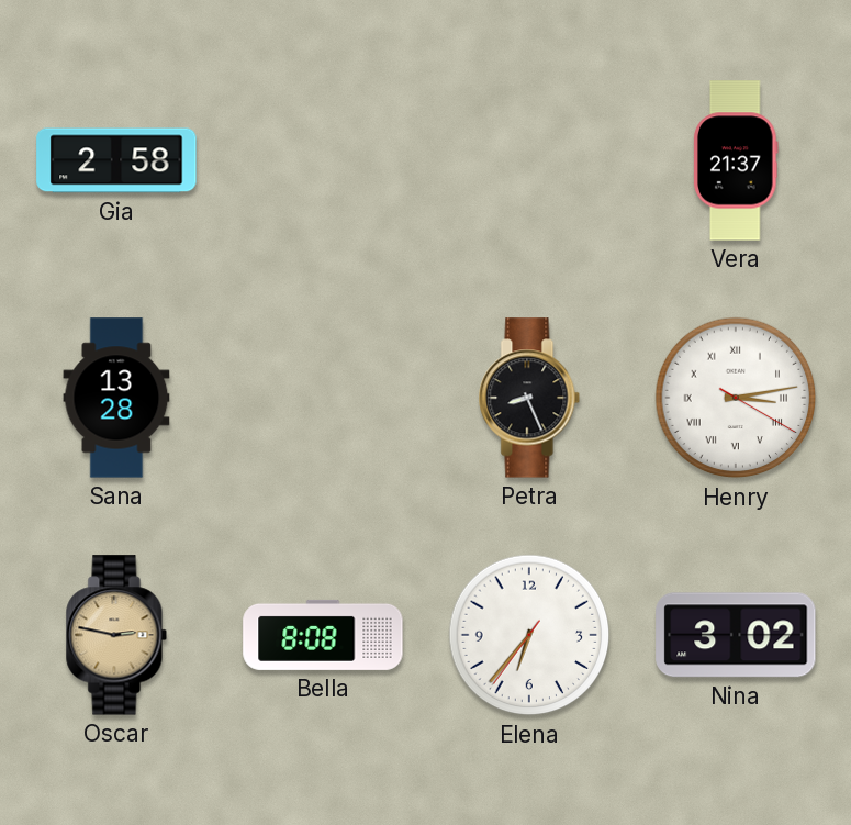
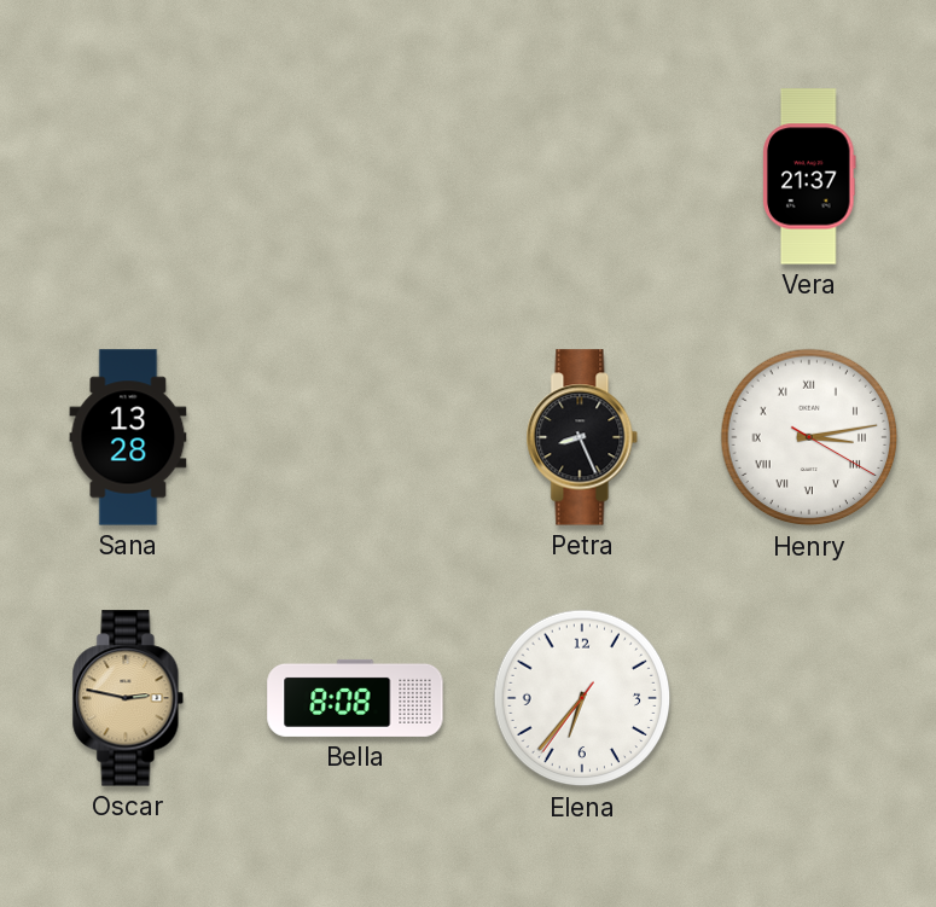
Gia: 2:58 -> none
Nina: 3:02 -> none
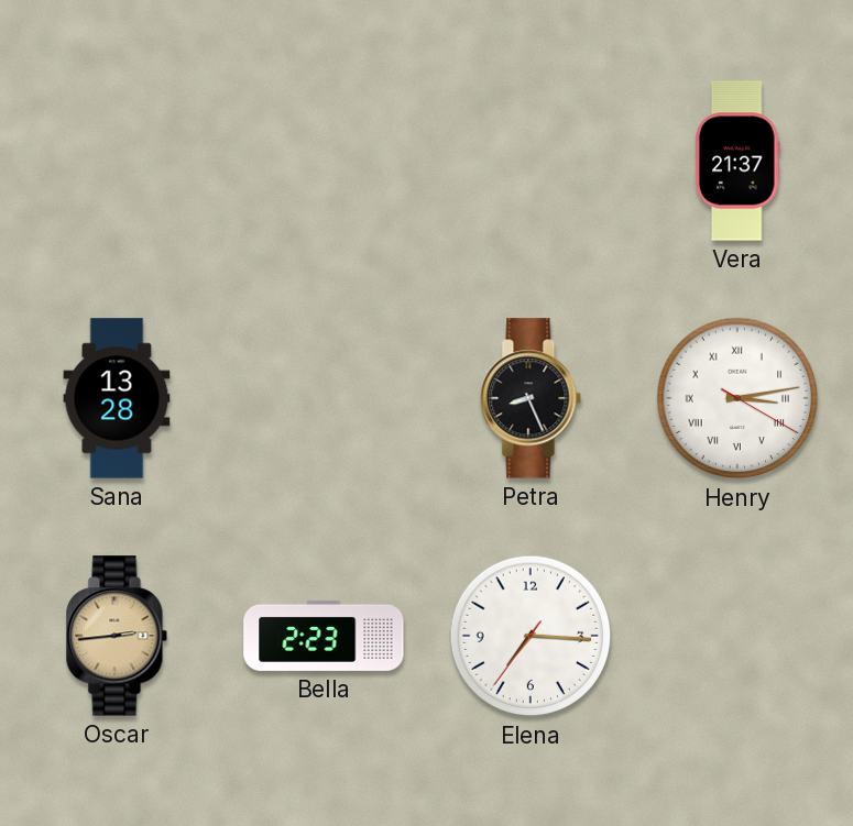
Oscar: 2:47 -> 2:44
Bella: 8:08 -> 2:23
Elena: 6:36 -> 7:15
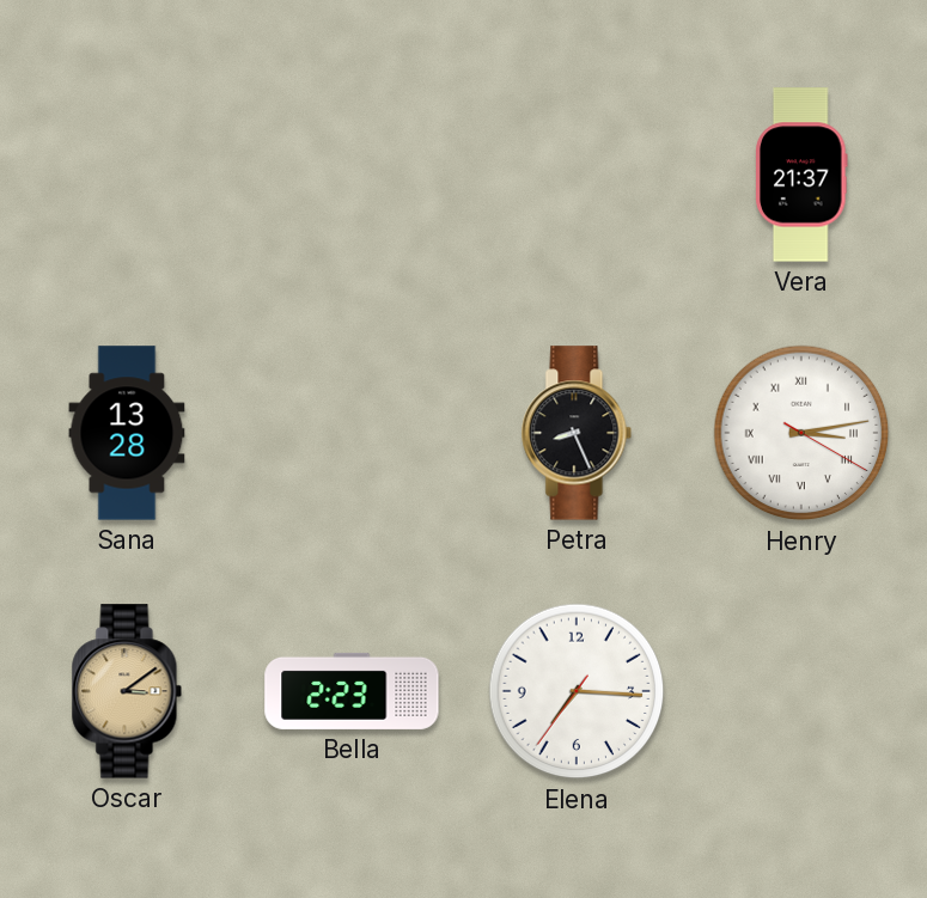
Oscar: 2:44 -> 3:09
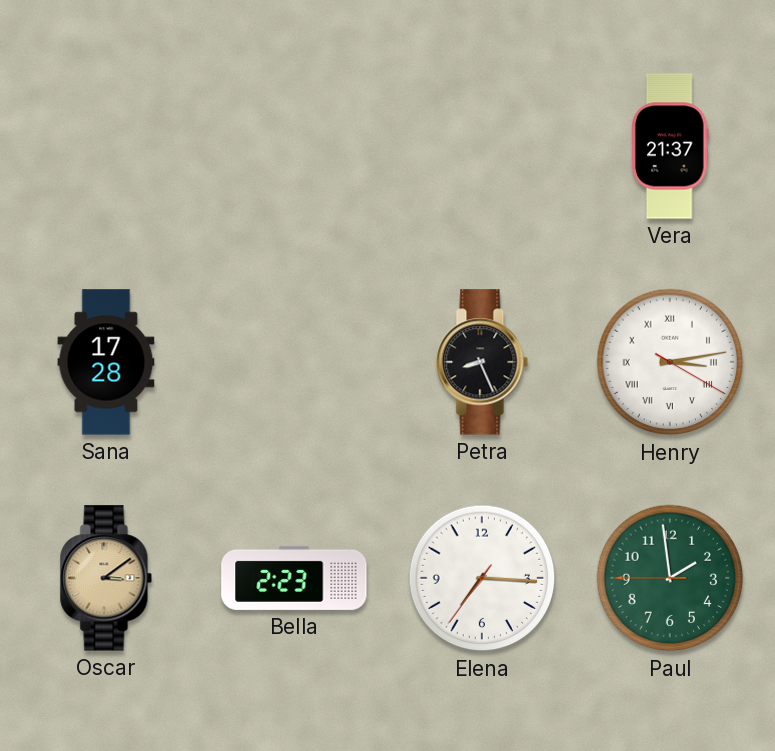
Sana: 13:28 -> 17:28
Paul: none -> 1:58
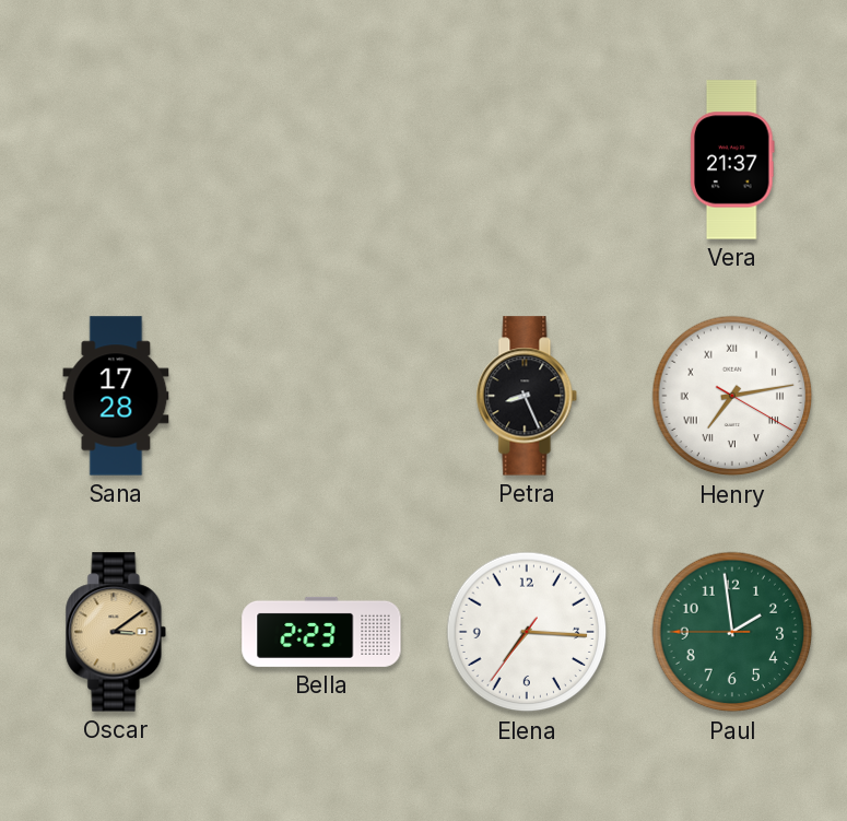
Henry: 3:13 -> 7:13
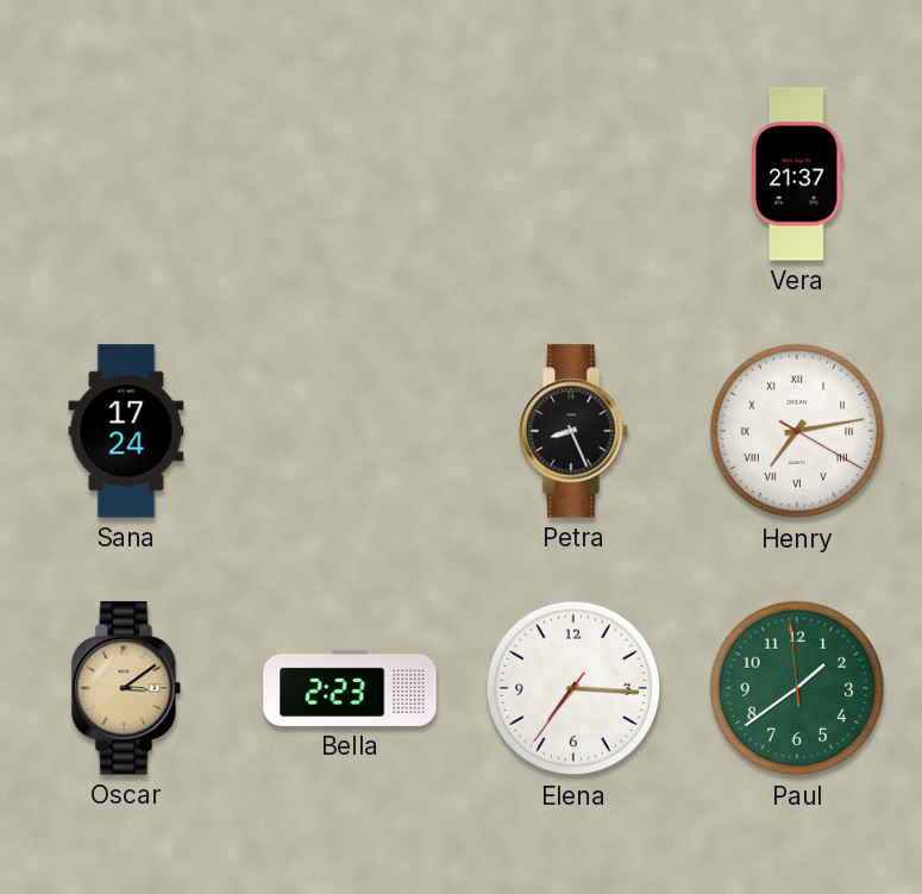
Sana: 17:28 -> 17:24
Paul: 1:58 -> 1:38
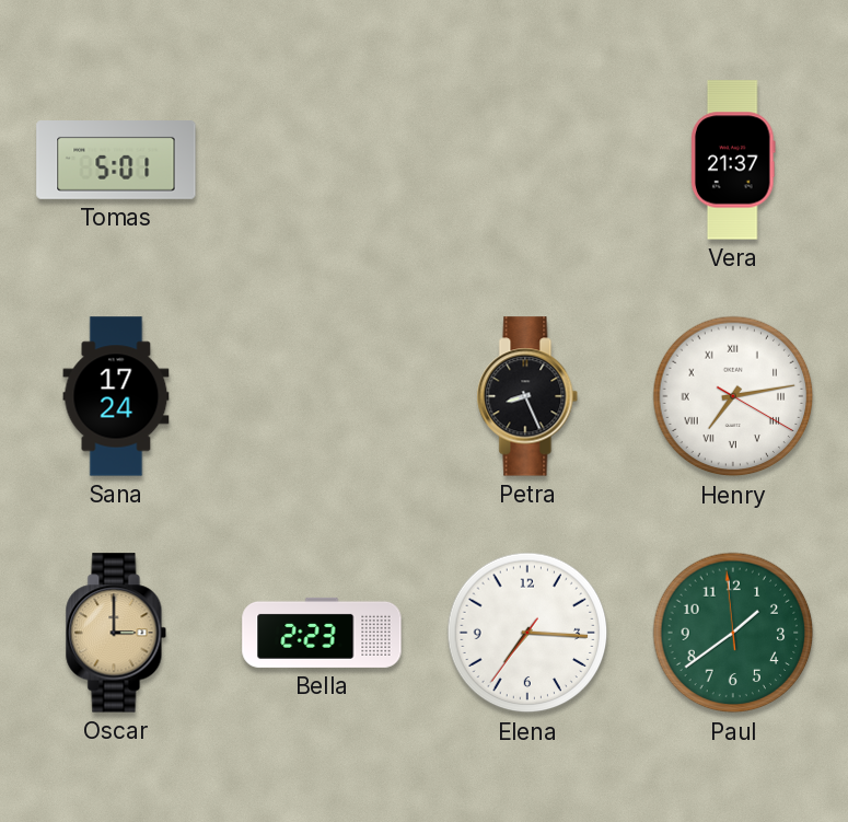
Tomas: none -> 5:01
Oscar: 3:09 -> 3:00
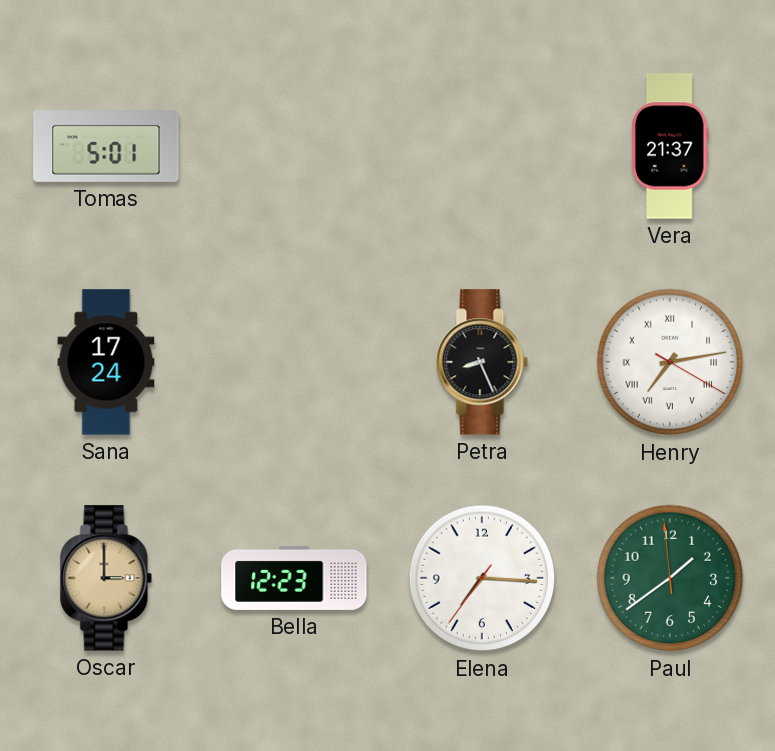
Bella: 2:23 -> 12:23
